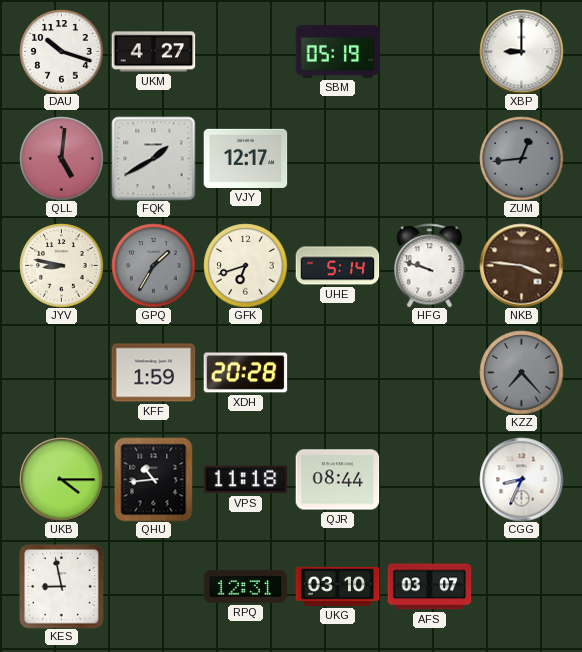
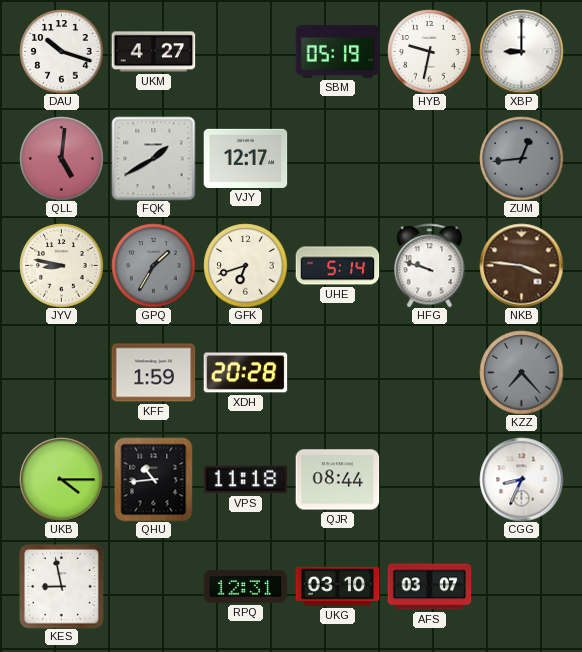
HYB: none -> 9:32
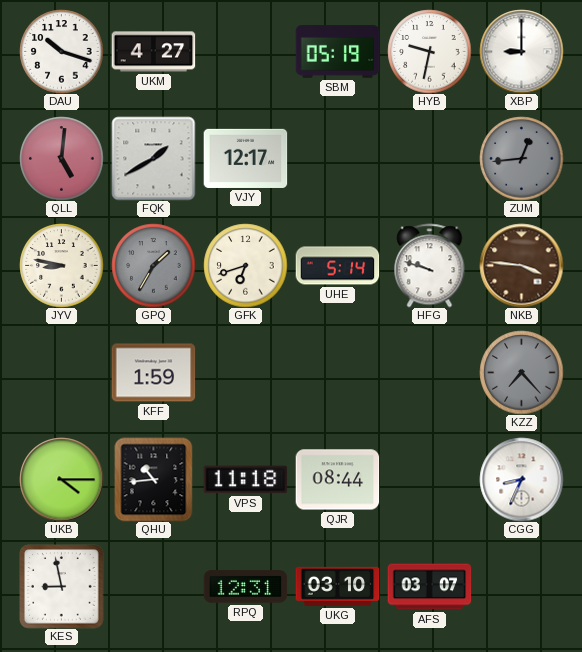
XDH: 20:28 -> none
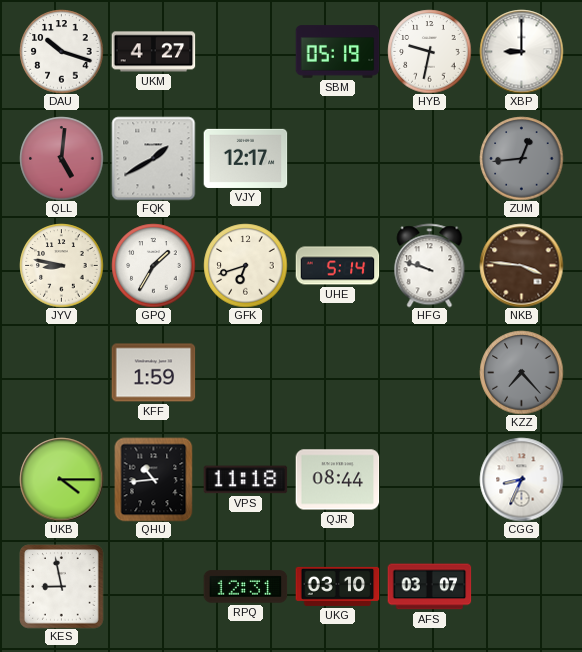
GPQ dial: grey -> white
